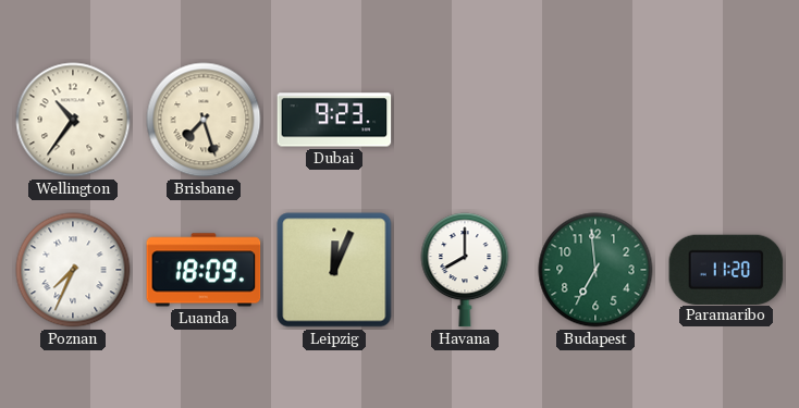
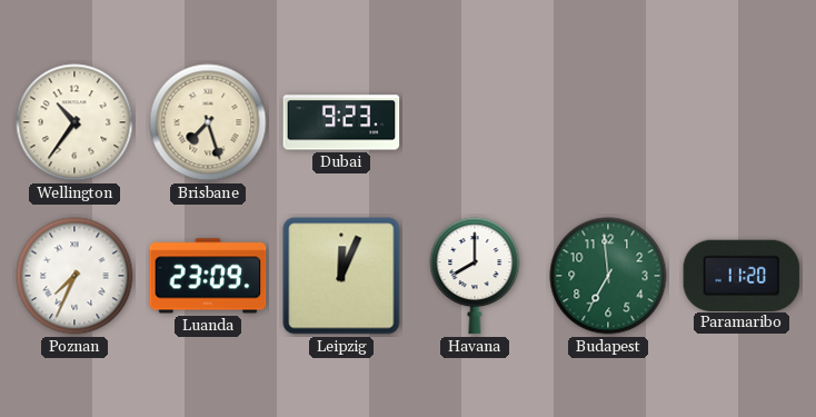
Luanda: 18:09 -> 23:09
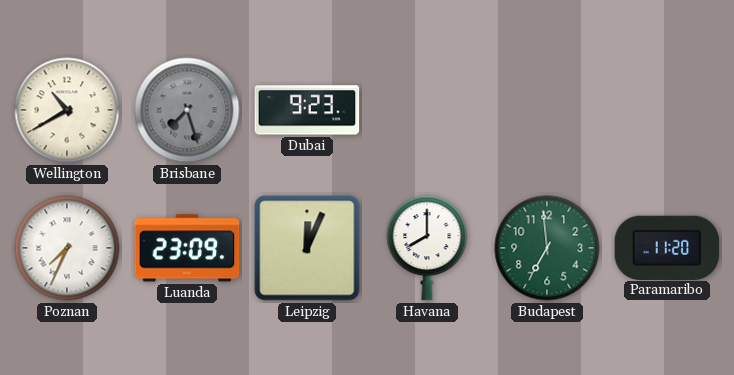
Wellington: 10:36 -> 10:40
Brisbane dial: cream -> grey
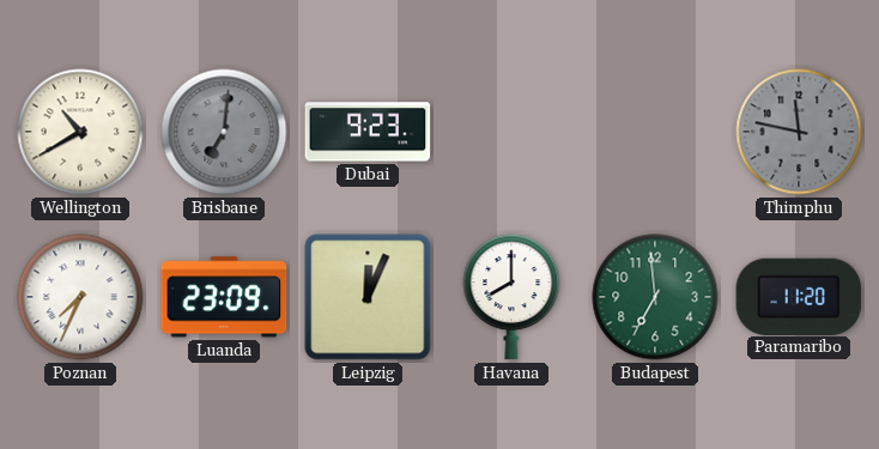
Brisbane: 7:27 -> 7:01
Thimphu: none -> 11:47
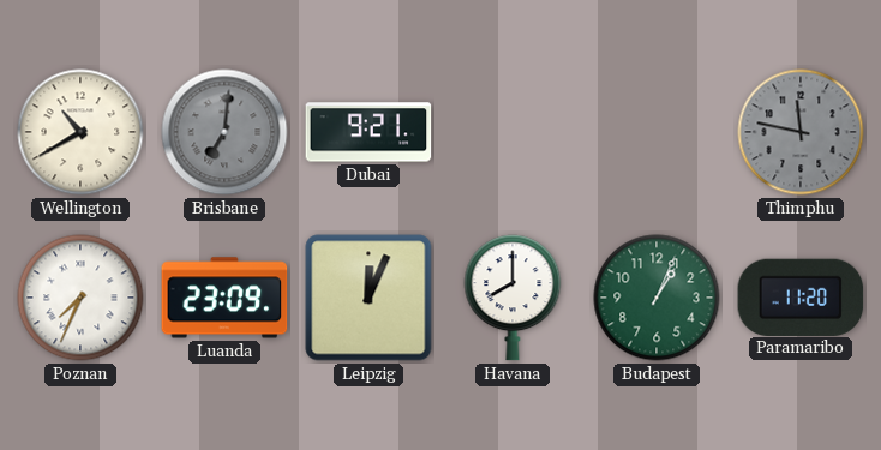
Dubai: 9:23 -> 9:21
Budapest: 6:59 -> 1:04
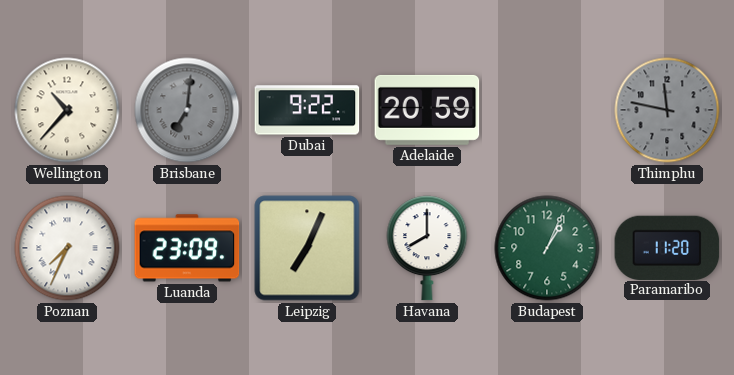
Wellington: 10:40 -> 10:37
Dubai: 9:21 -> 9:22
Adelaide: none -> 20:59
Leipzig: 12:04 -> 7:04
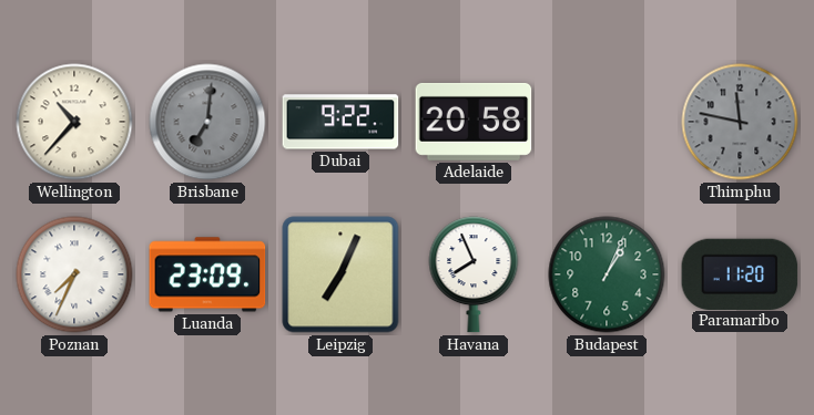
Adelaide: 20:59 -> 20:58
Havana: 8:00 -> 7:56
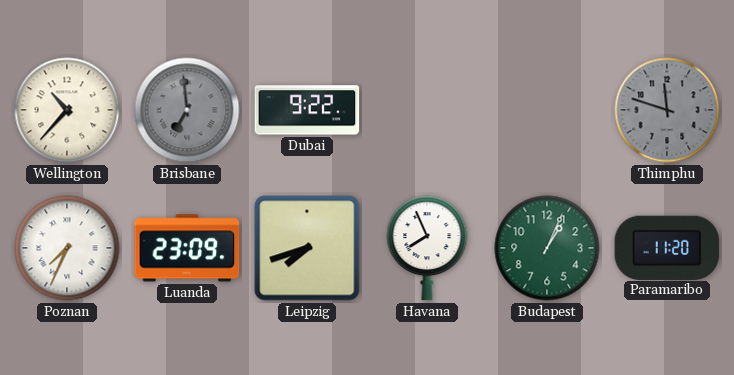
Brisbane: 7:01 -> 6:59
Adelaide: 20:58 -> none
Thimphu: 11:47 -> 11:48
Leipzig: 7:04 -> 7:42
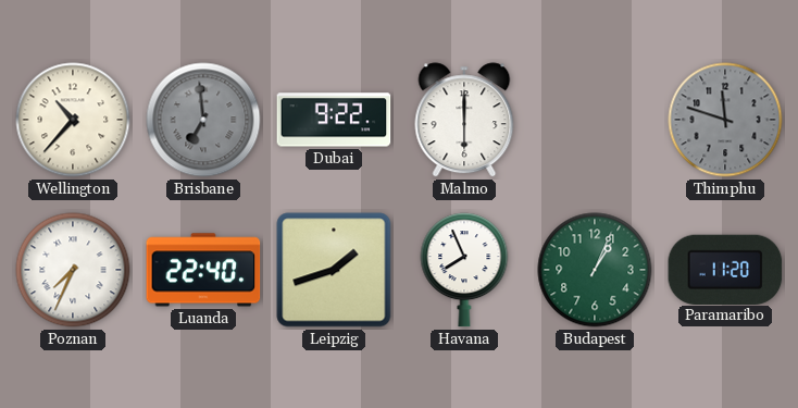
Malmo: none -> 6:00
Luanda: 23:09 -> 22:40
Leipzig: 7:42 -> 1:42
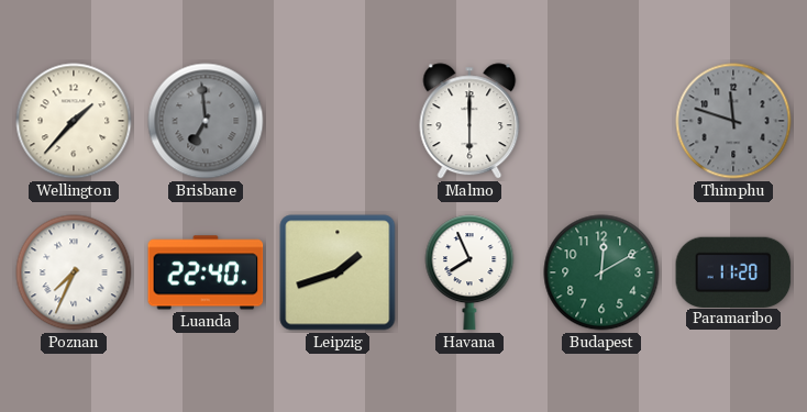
Wellington: 10:37 -> 1:37
Dubai: 9:22 -> none
Budapest: 1:04 -> 12:10
